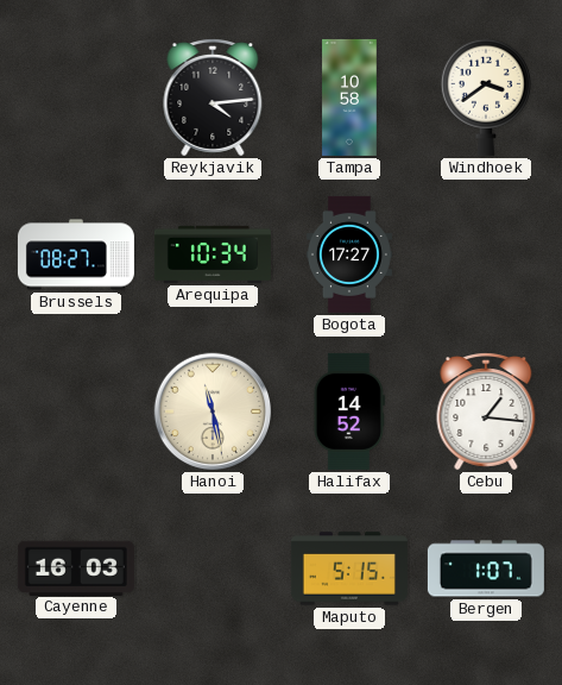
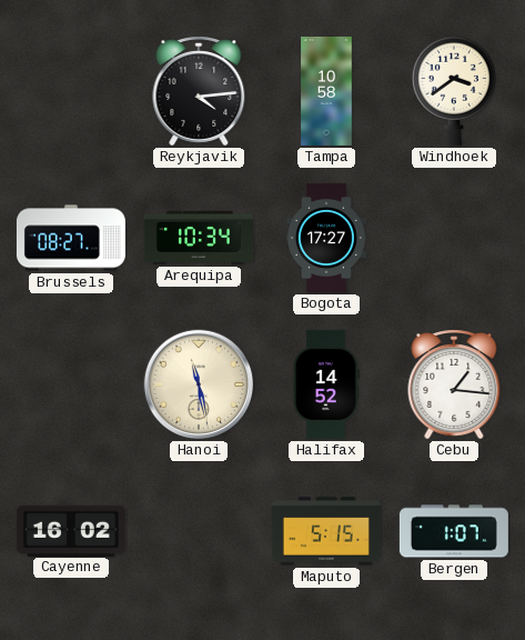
Cayenne: 16:03 -> 16:02
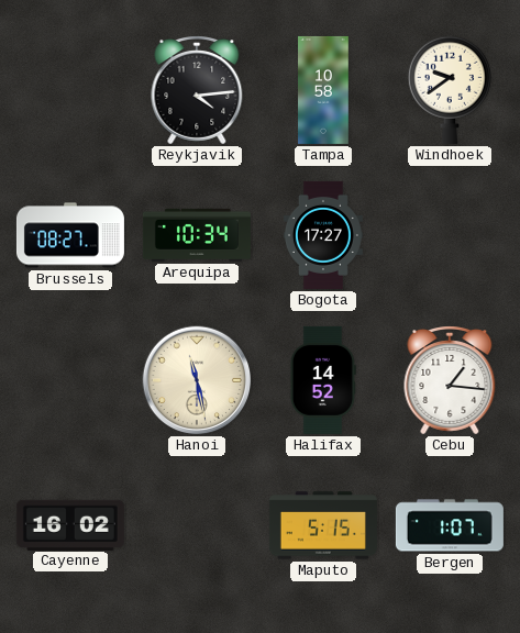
Windhoek: 3:39 -> 9:39
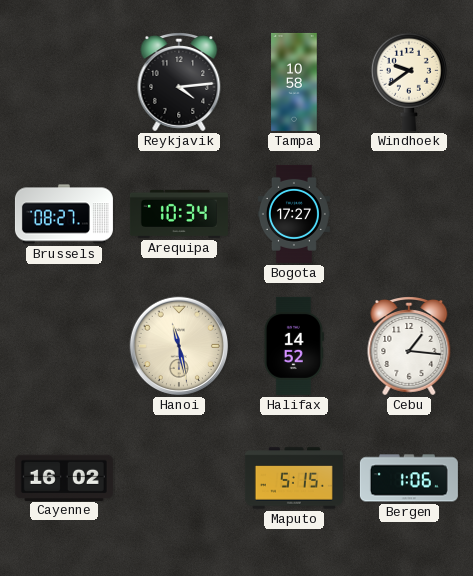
Bergen: 1:07 -> 1:06
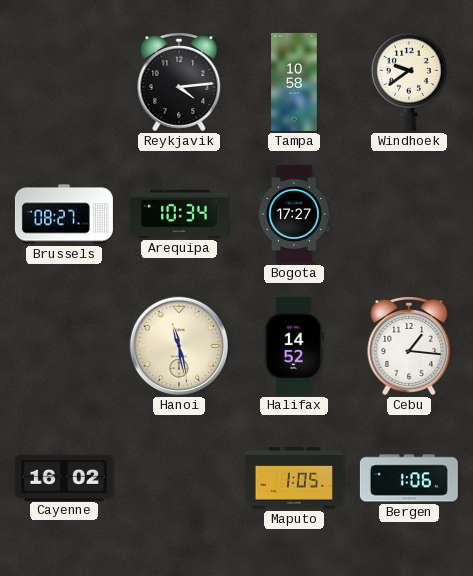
Maputo: 5:15 -> 1:05
